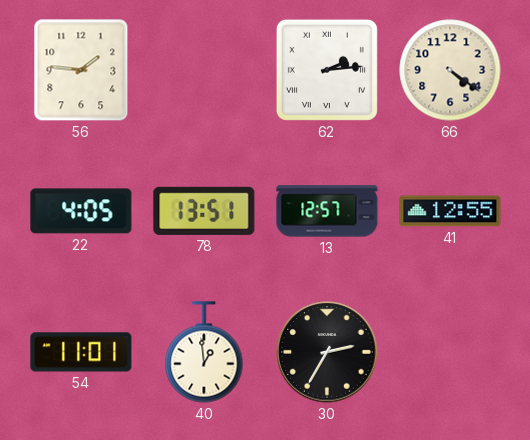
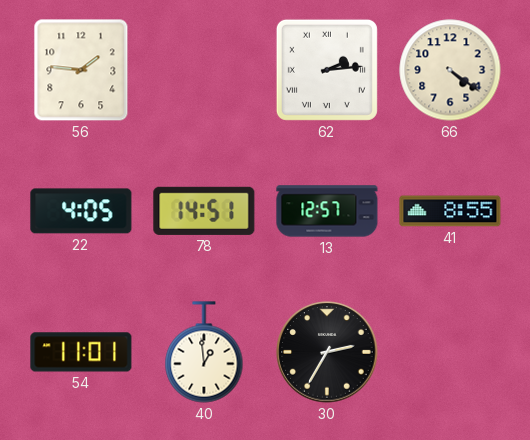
78: 13:51 -> 14:51
41: 12:55 -> 8:55
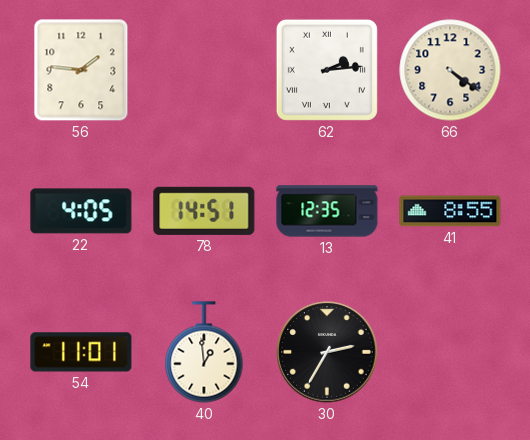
13: 12:57 -> 12:35
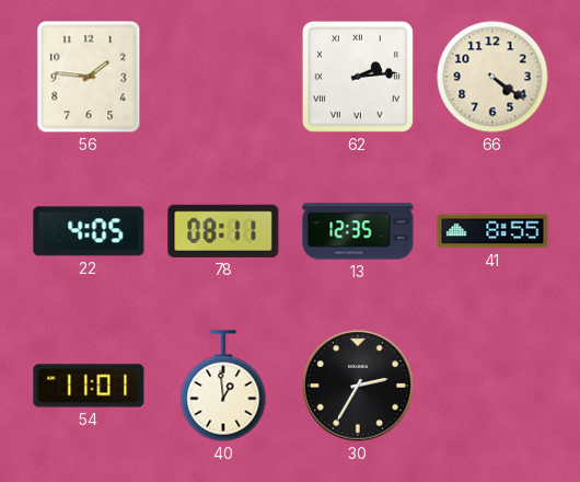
78: 14:51 -> 08:11
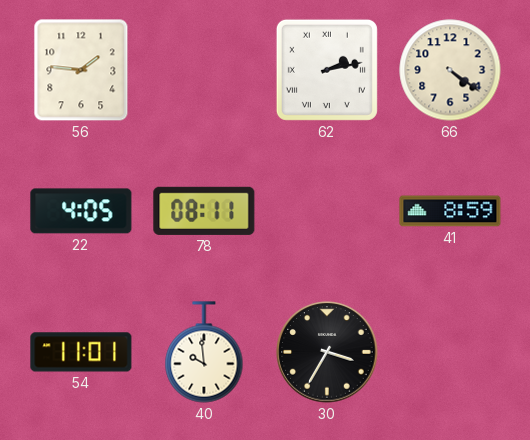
62: 2:14 -> 2:13
13: 12:35 -> none
41: 8:55 -> 8:59
40: 12:59 -> 9:59
30: 2:35 -> 3:35
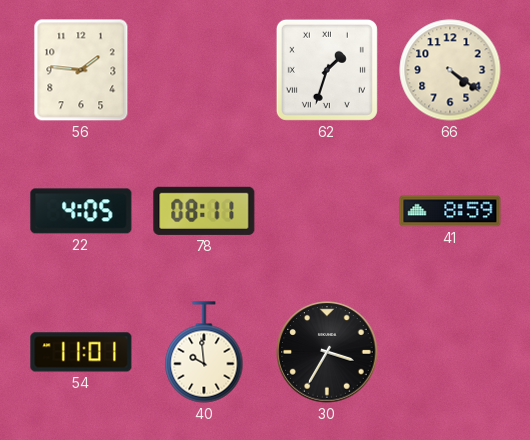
62: 2:13 -> 1:33
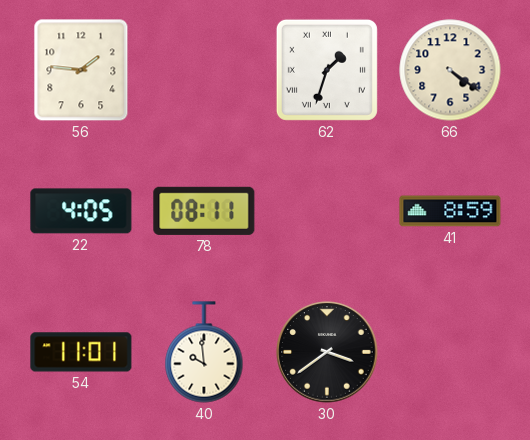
30: 3:35 -> 3:39
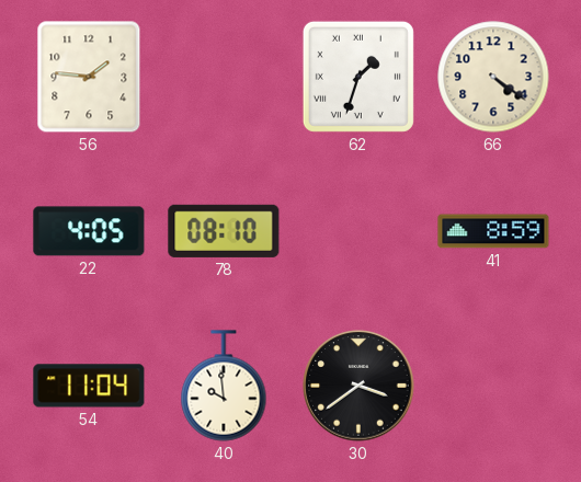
78: 08:11 -> 08:10
54: 11:01 -> 11:04
